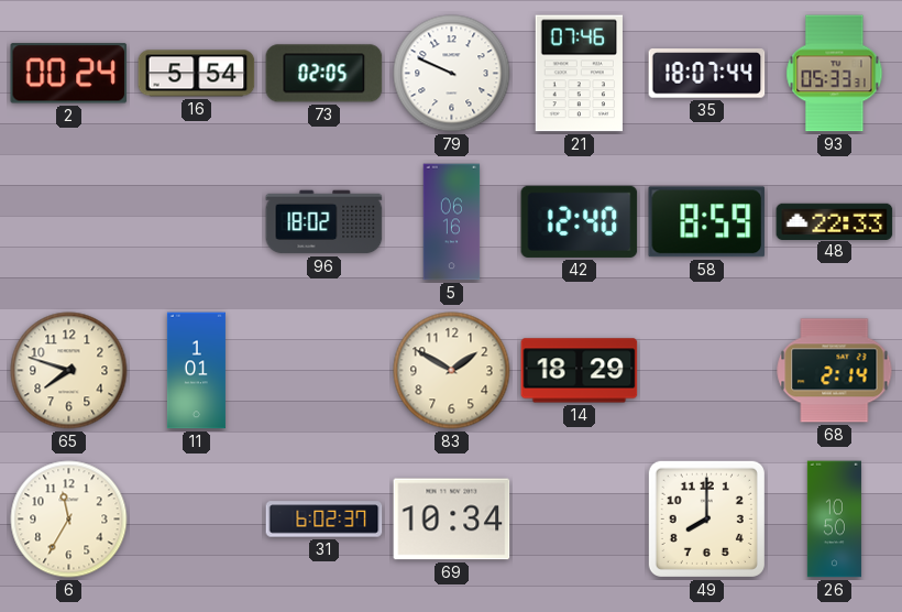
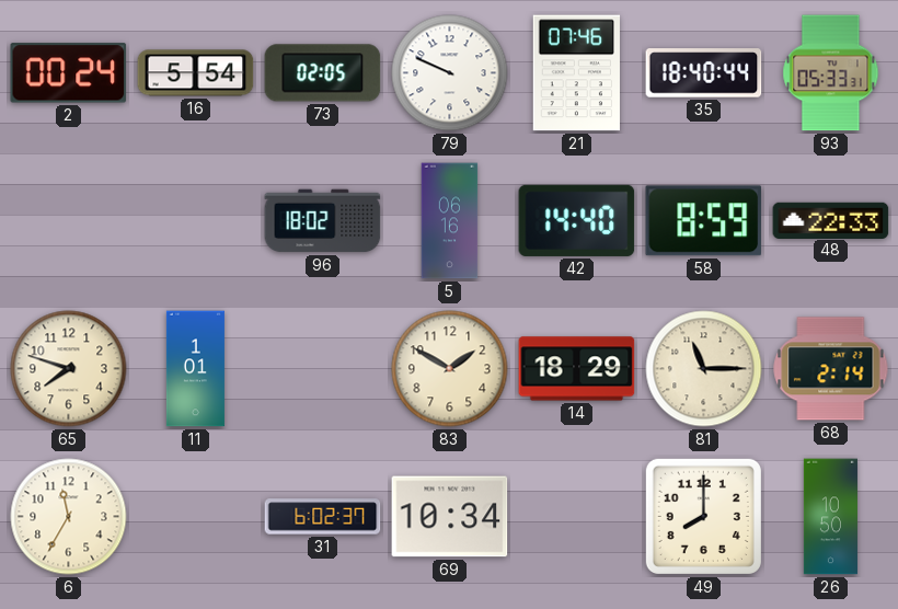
35: 18:07 -> 18:40
42: 12:40 -> 14:40
81: none -> 11:15
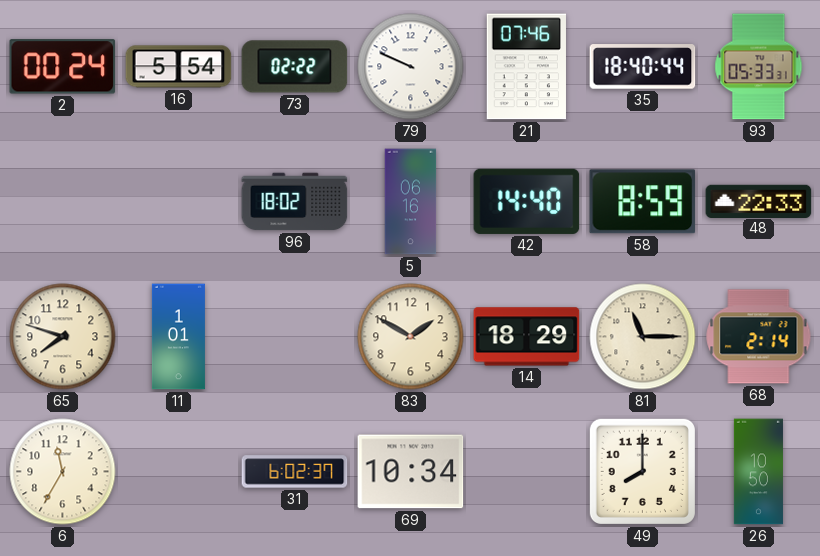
73: 02:05 -> 02:22
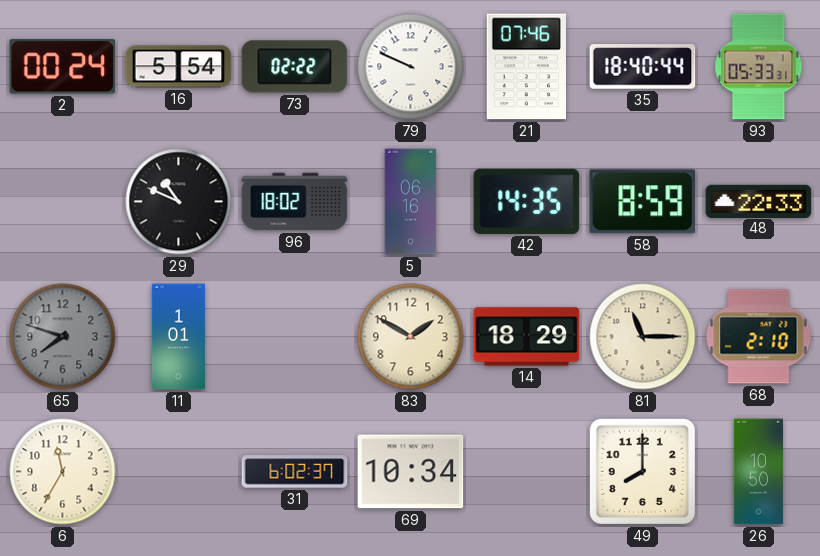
29: none -> 10:49
42: 14:40 -> 14:35
65 dial: cream -> grey
68: 2:14 -> 2:10
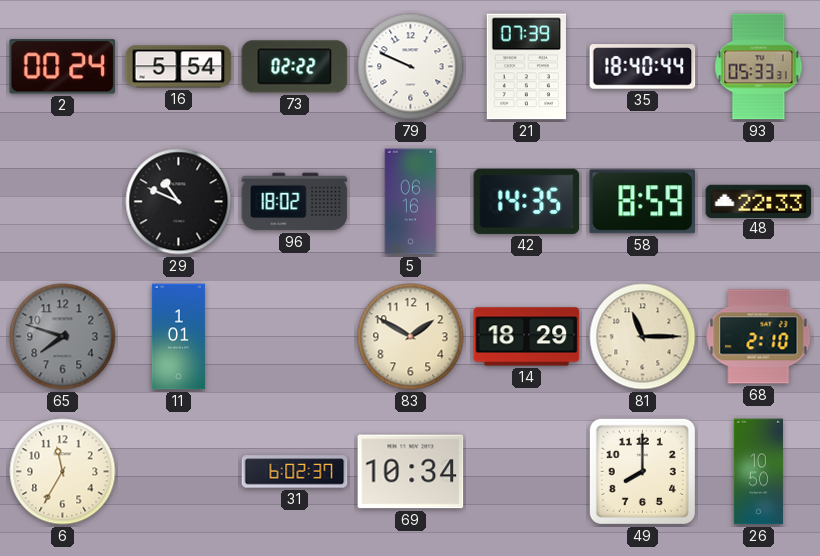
21: 07:46 -> 07:39
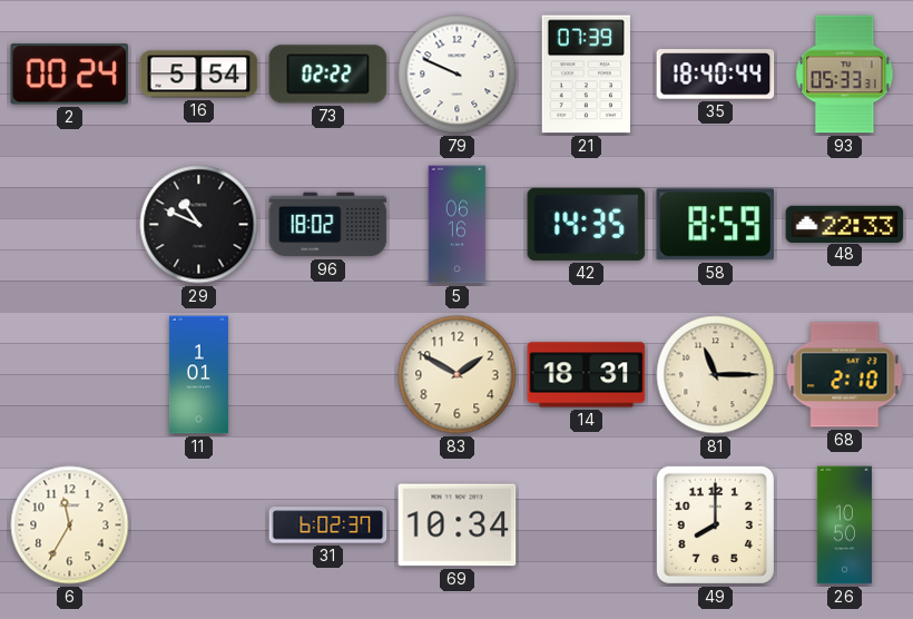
65: 7:48 -> none
14: 18:29 -> 18:31
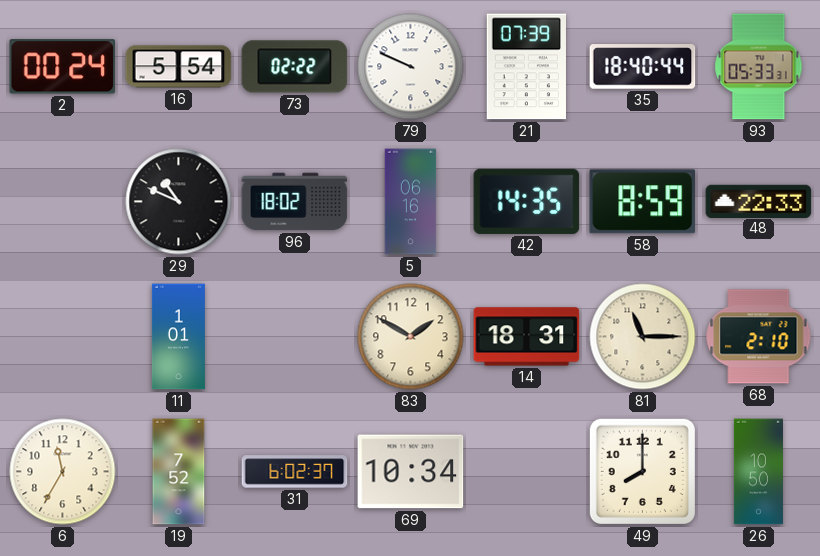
19: none -> 7:52
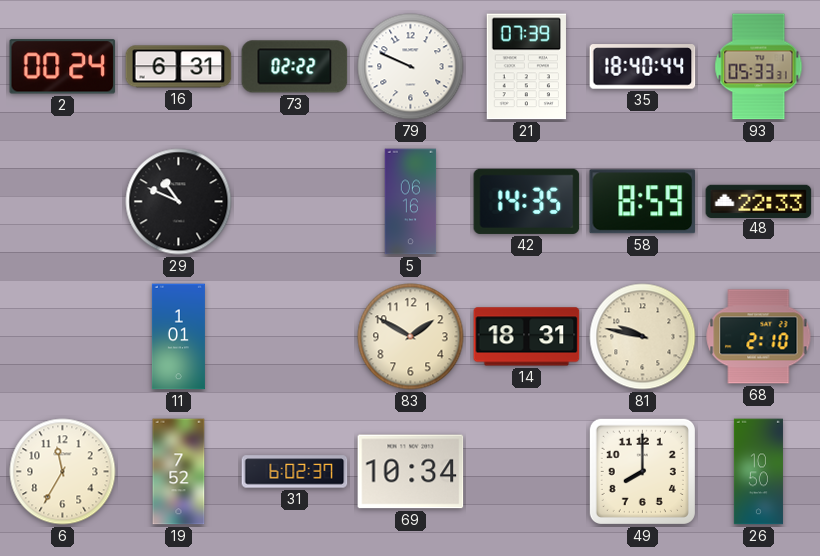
16: 5:54 -> 6:31
96: 18:02 -> none
81: 11:15 -> 9:47
